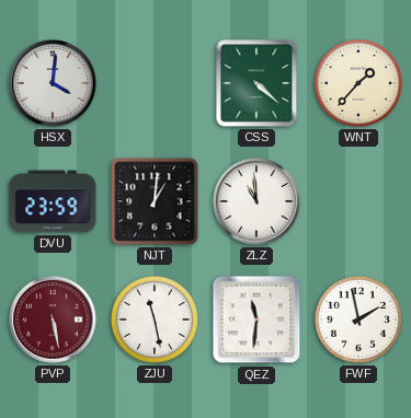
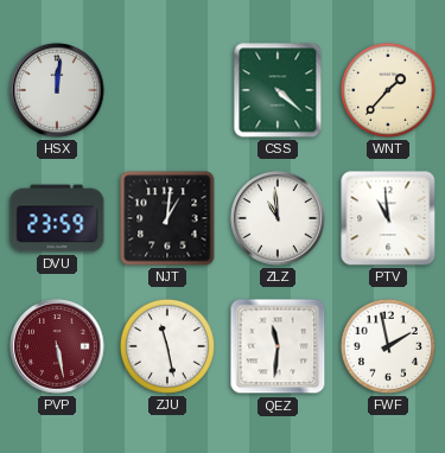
HSX: 4:01 -> 12:01
PTV: none -> 10:59
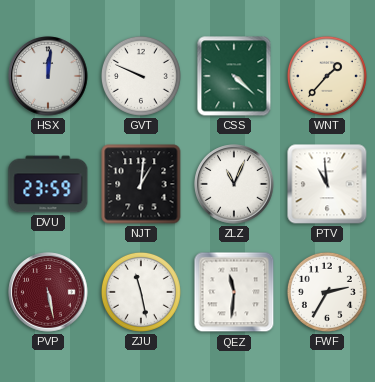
GVT: none -> 9:49
ZLZ: 10:59 -> 11:04
FWF: 1:58 -> 2:35
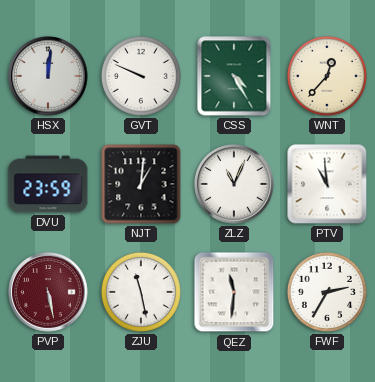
CSS: 4:22 -> 4:25
WNT: 1:37 -> 12:37
